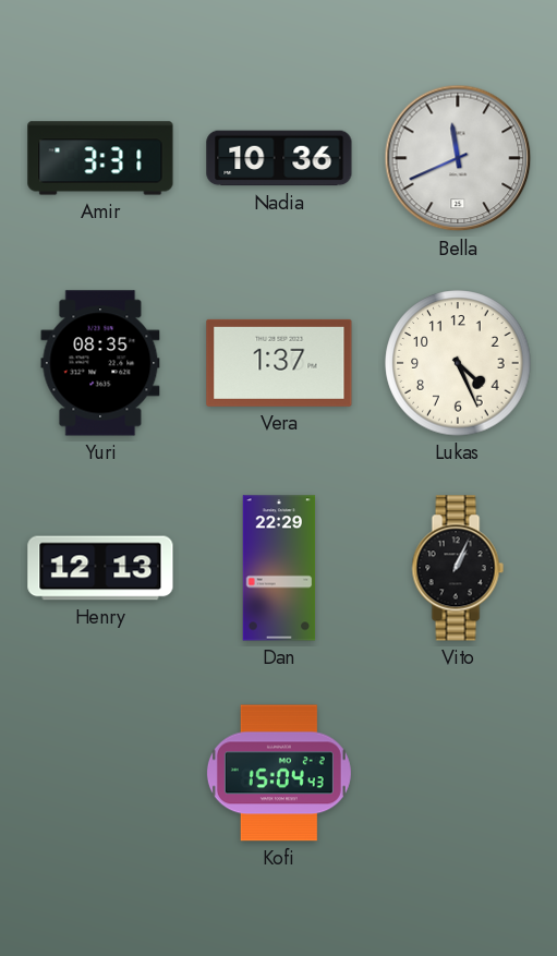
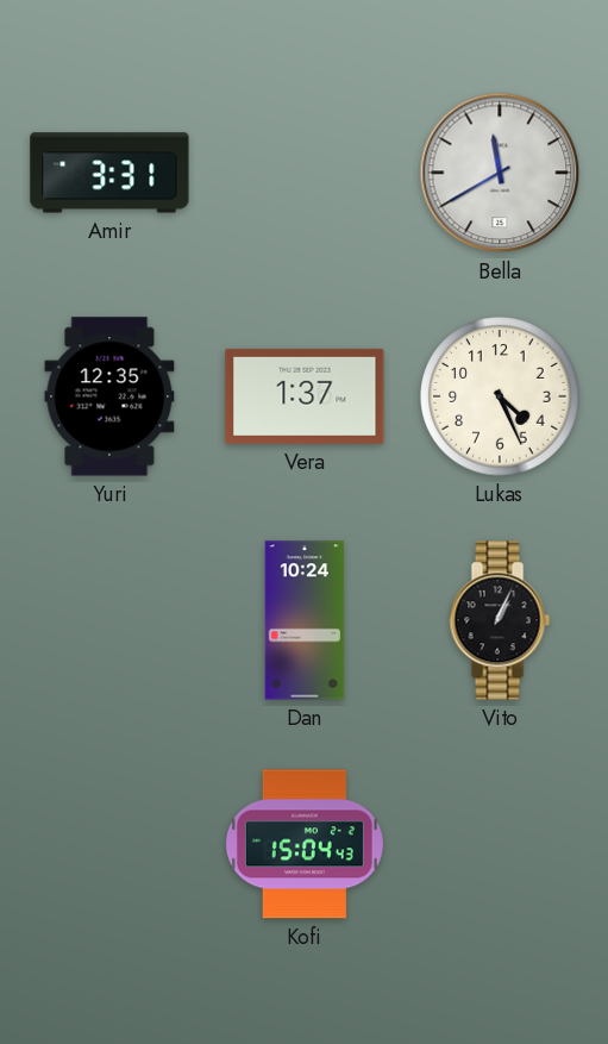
Nadia: 10:36 -> none
Bella: 11:41 -> 11:40
Yuri: 08:35 -> 12:35
Henry: 12:13 -> none
Dan: 22:29 -> 10:24
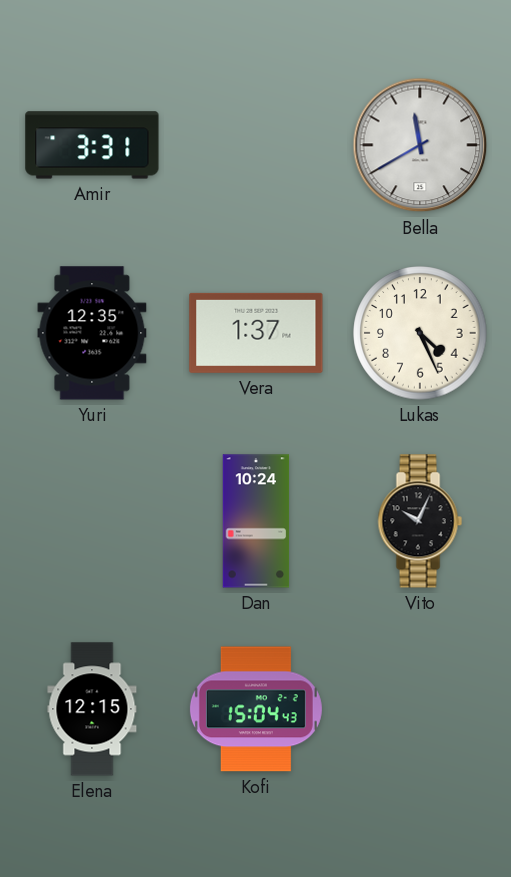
Vito: 1:04 -> 10:04
Elena: none -> 12:15
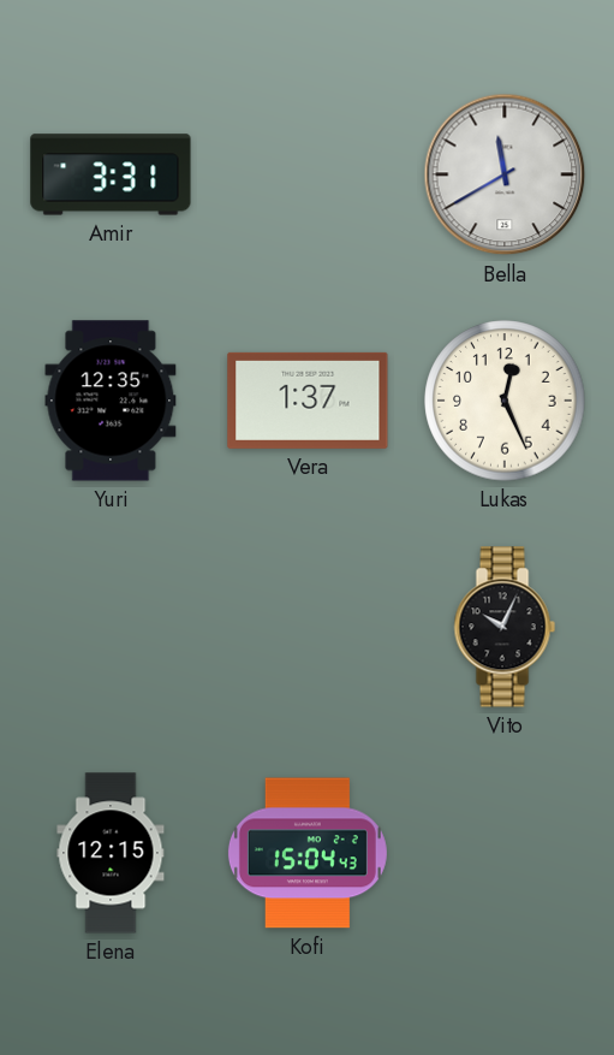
Lukas: 4:26 -> 12:26
Dan: 10:24 -> none
